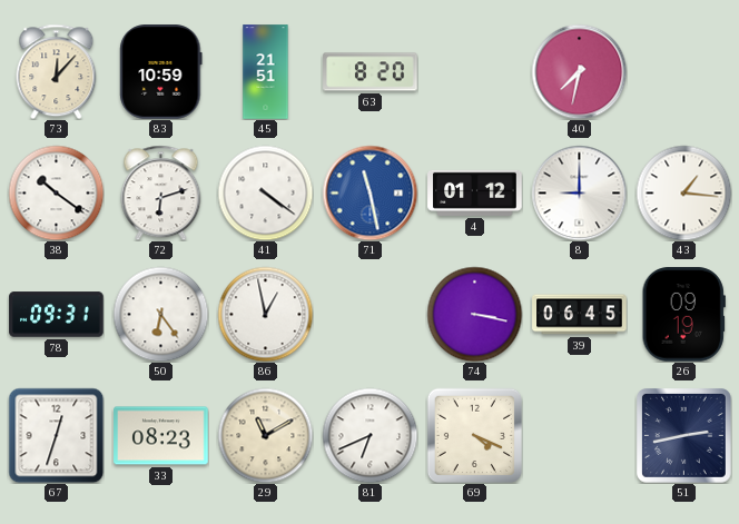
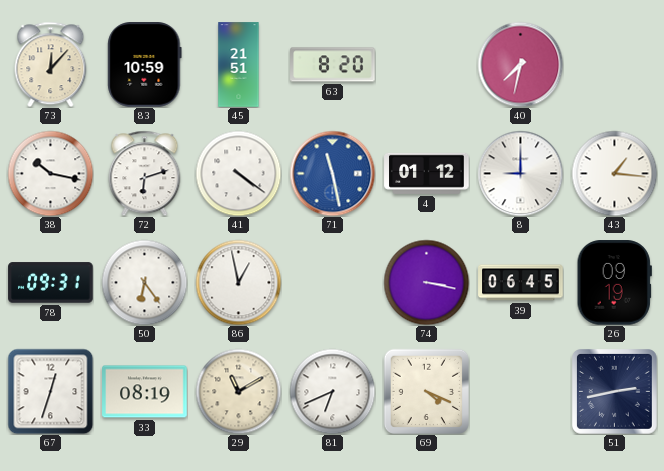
38: 10:21 -> 10:17
33: 08:23 -> 08:19
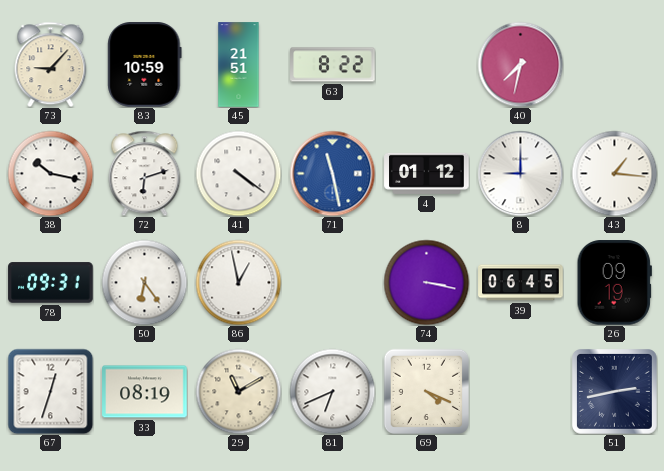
73: 12:07 -> 9:07
63: 8:20 -> 8:22
